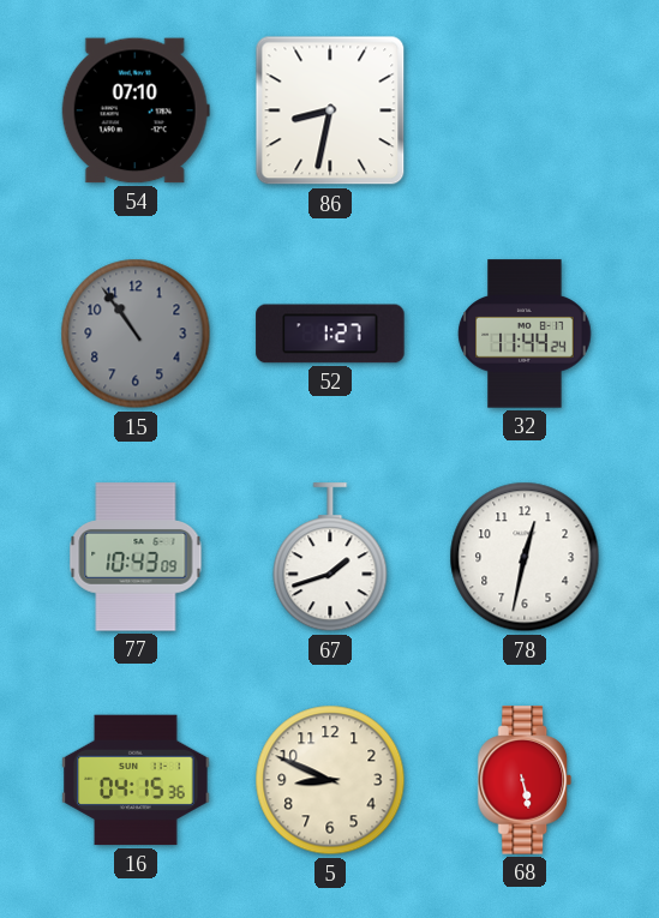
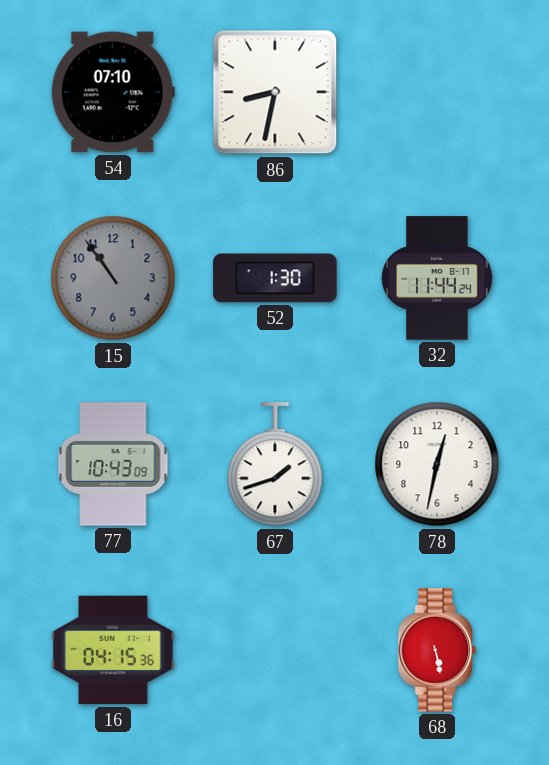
52: 1:27 -> 1:30
5: 8:49 -> none
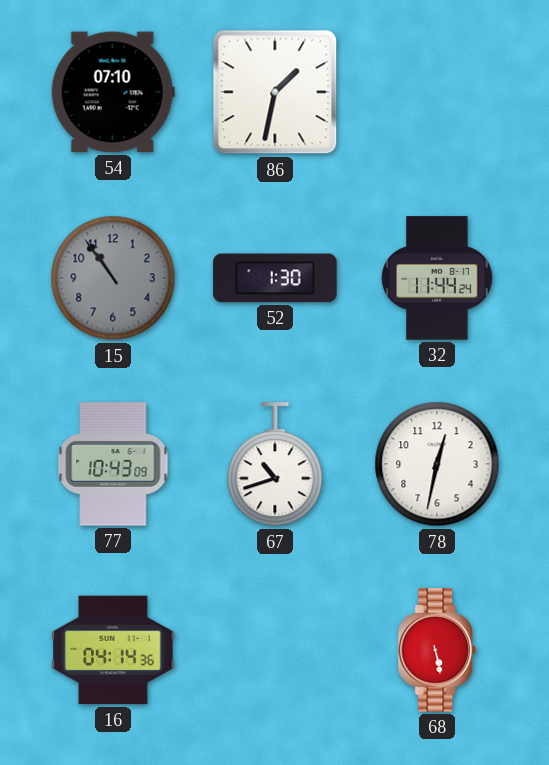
86: 8:32 -> 1:32
67: 1:42 -> 10:42
16: 04:15 -> 04:14
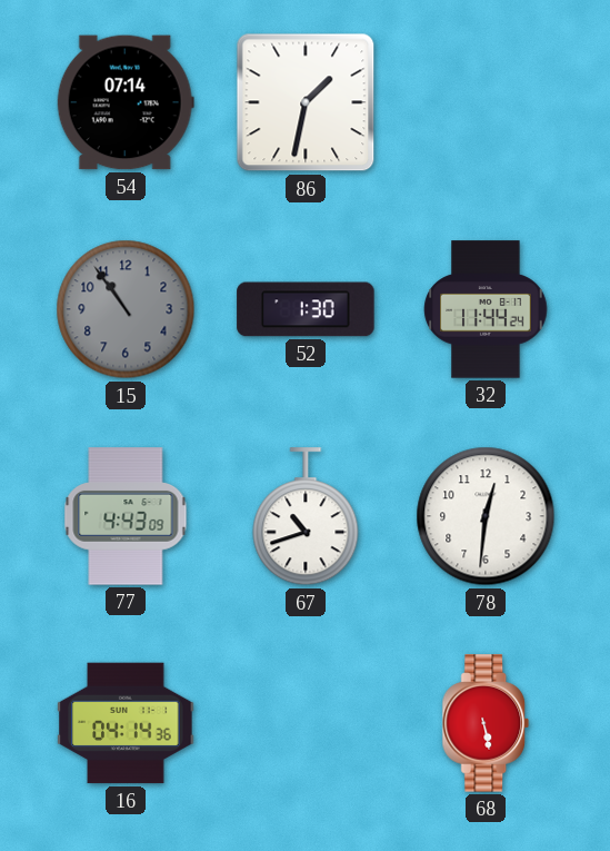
54: 07:10 -> 07:14
77: 10:43 -> 4:43
78: 12:32 -> 12:31
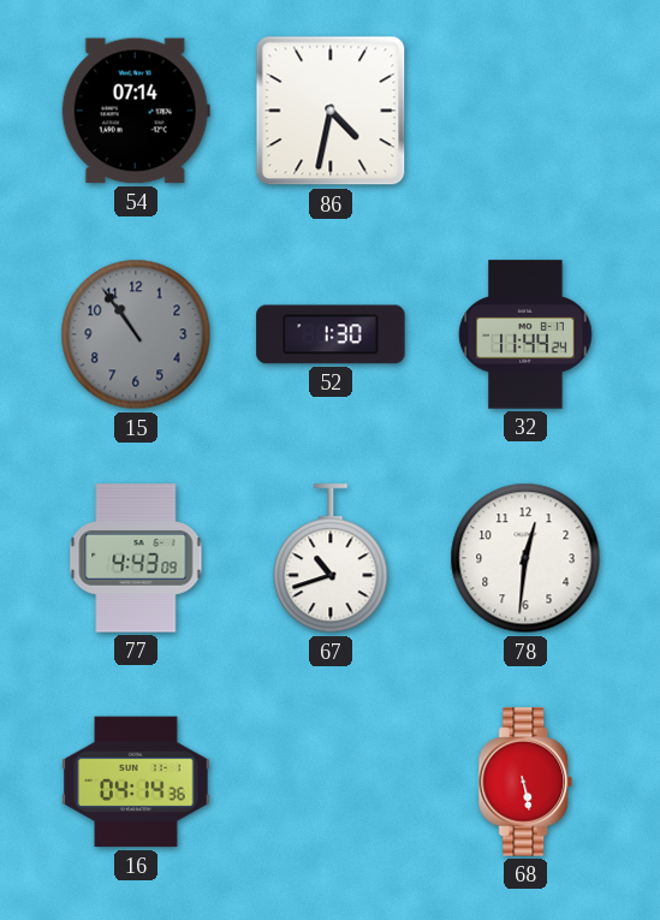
86: 1:32 -> 4:32
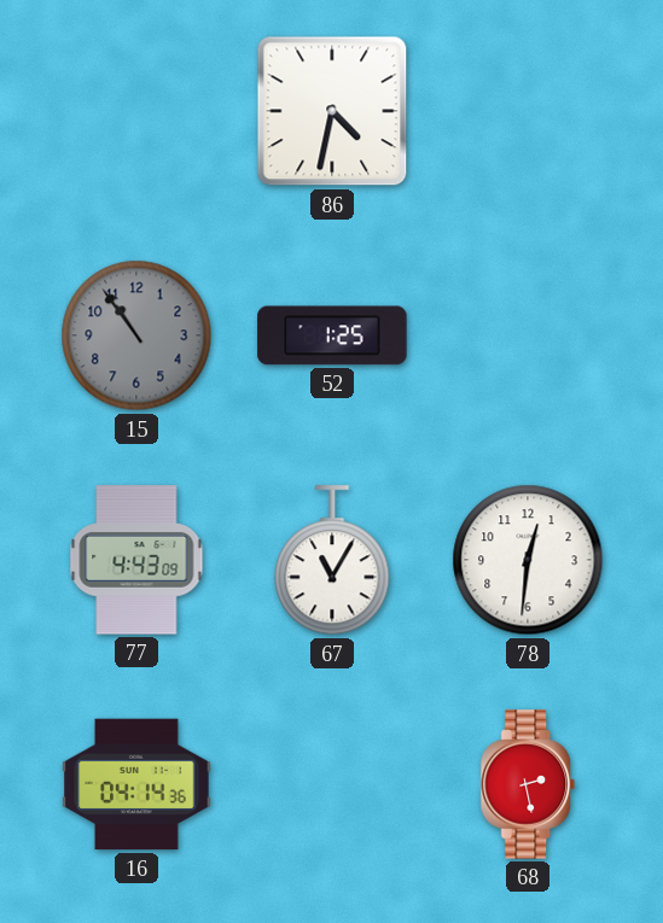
54: 07:14 -> none
52: 1:30 -> 1:25
32: 11:44 -> none
67: 10:42 -> 11:05
68: 5:28 -> 2:28
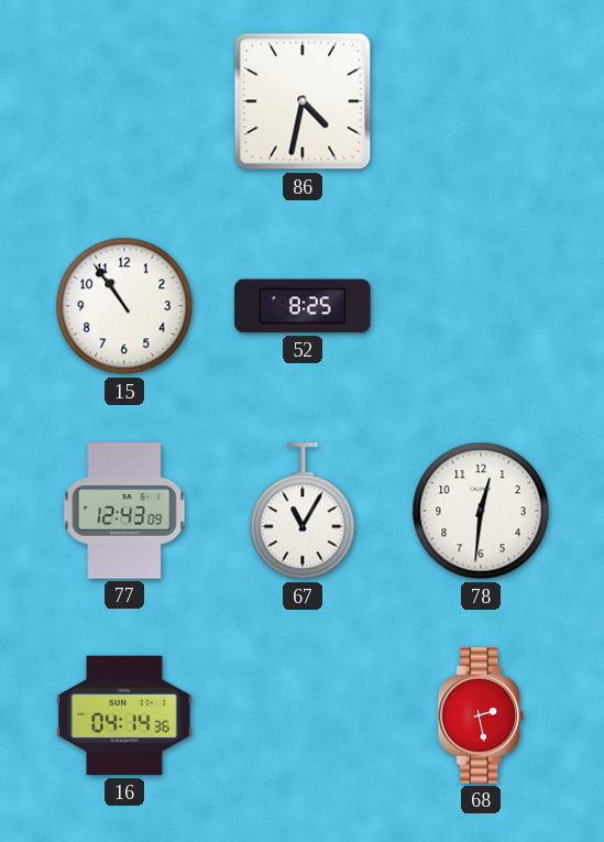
15 dial: grey -> white
52: 1:25 -> 8:25
77: 4:43 -> 12:43
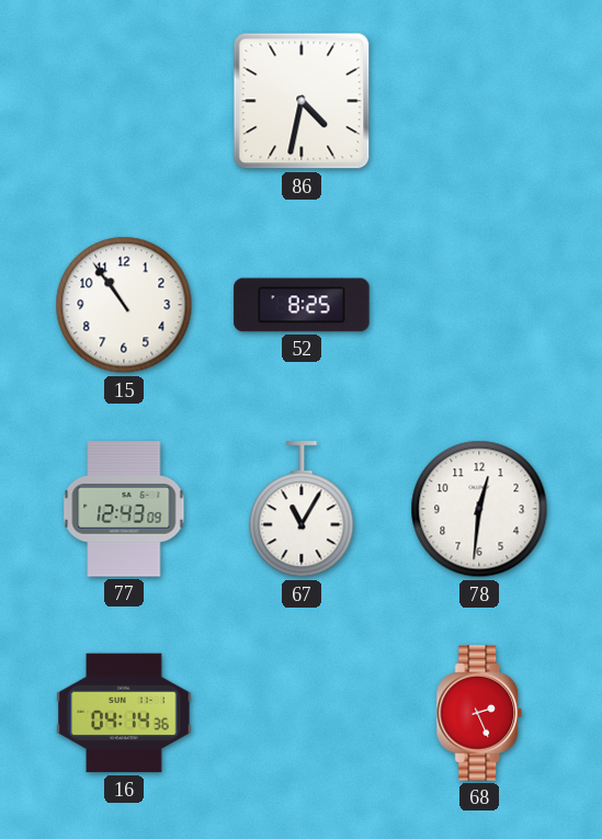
68: 2:28 -> 2:26
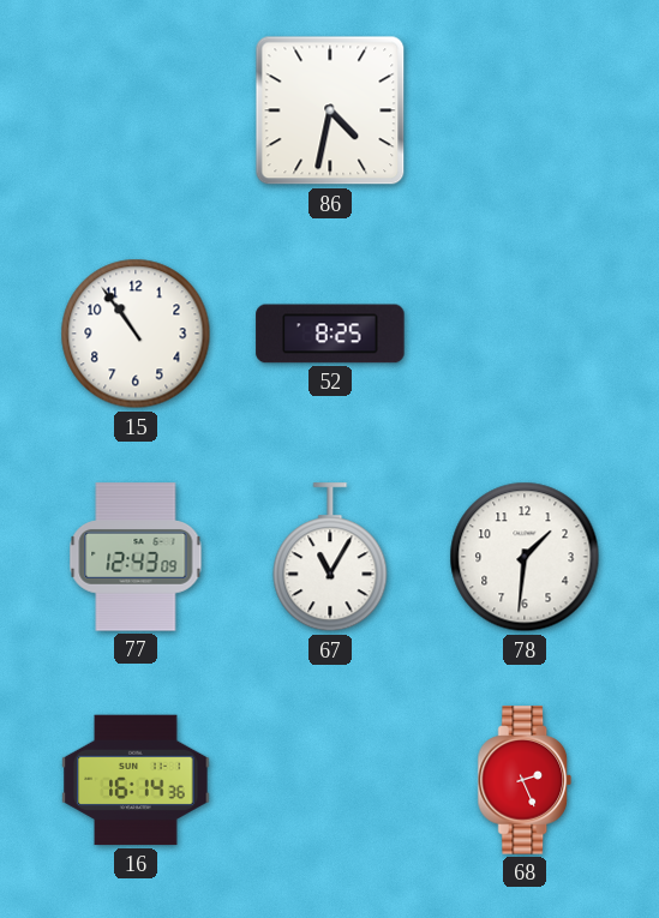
78: 12:31 -> 1:31
16: 04:14 -> 16:14
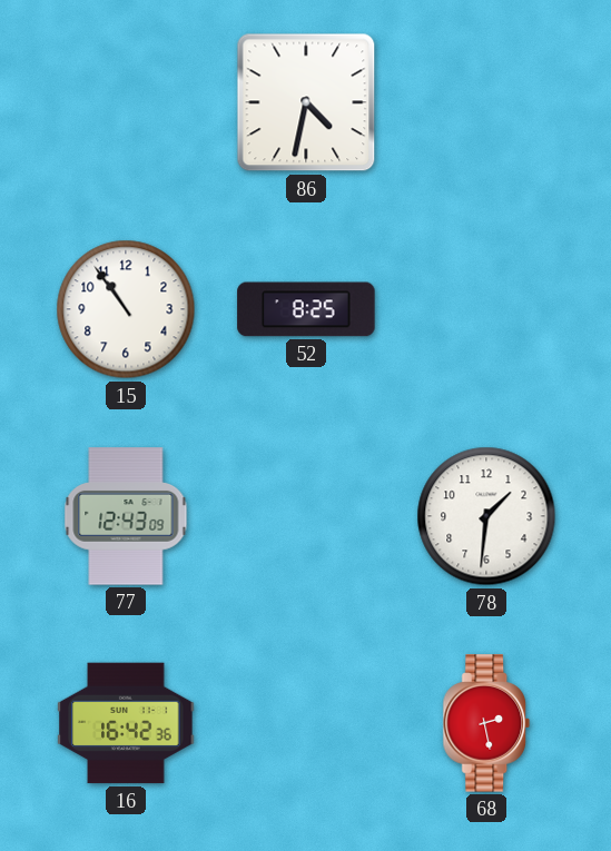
67: 11:05 -> none
16: 16:14 -> 16:42
68: 2:26 -> 2:28
